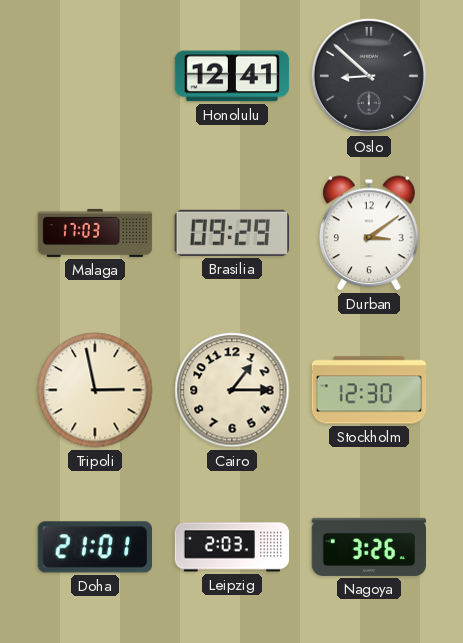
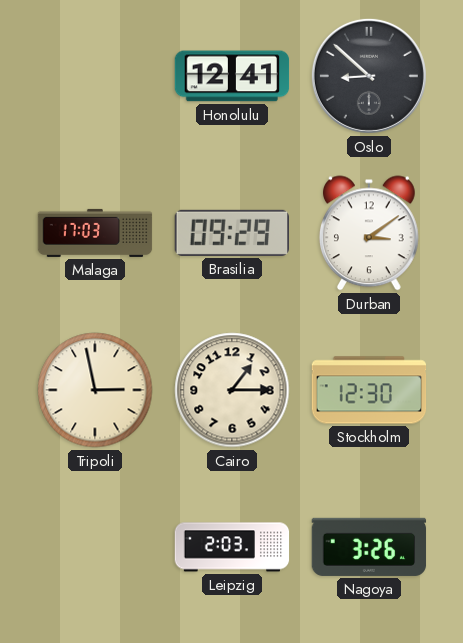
Doha: 21:01 -> none
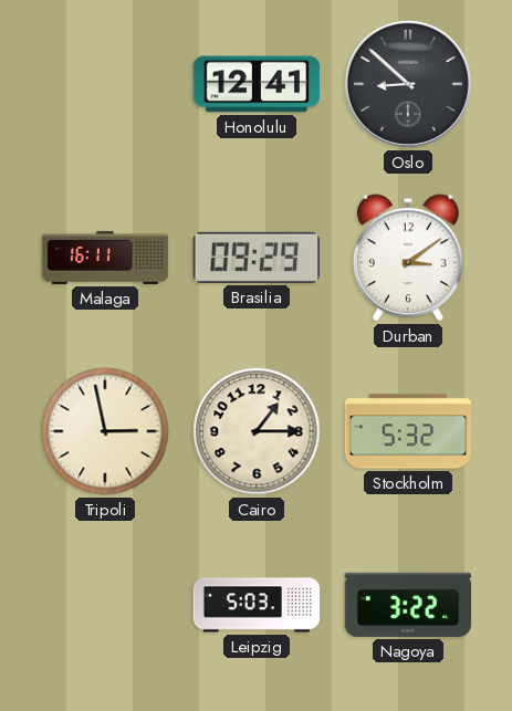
Malaga: 17:03 -> 16:11
Stockholm: 12:30 -> 5:32
Leipzig: 2:03 -> 5:03
Nagoya: 3:26 -> 3:22
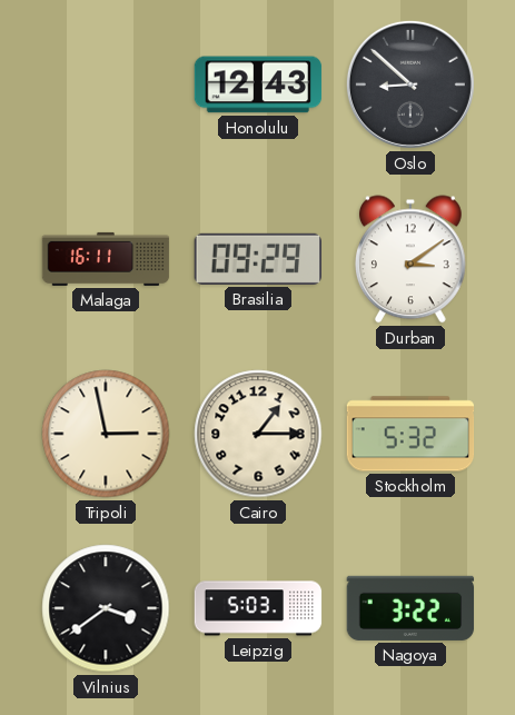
Honolulu: 12:41 -> 12:43
Vilnius: none -> 3:39
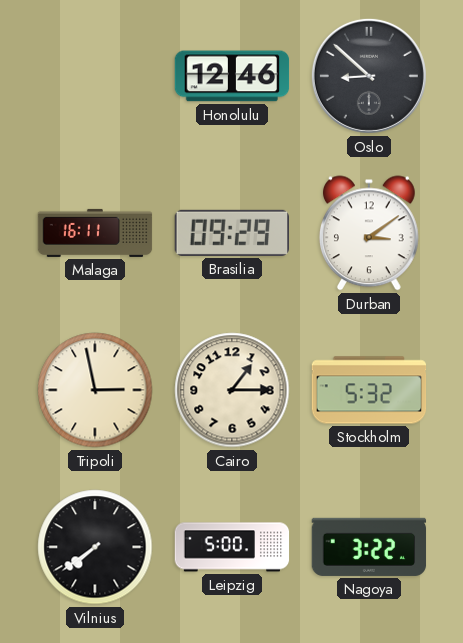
Honolulu: 12:43 -> 12:46
Vilnius: 3:39 -> 7:39
Leipzig: 5:03 -> 5:00
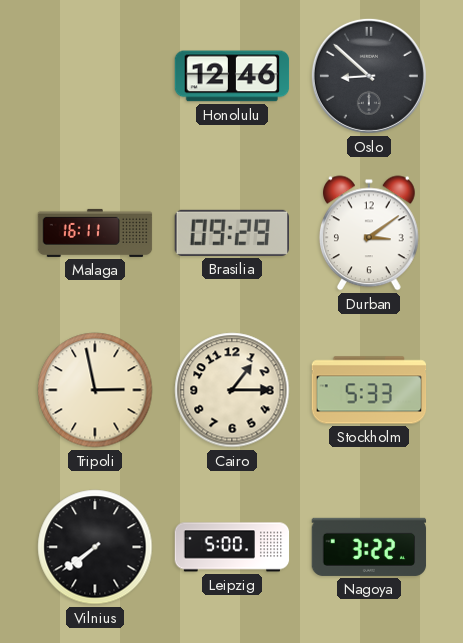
Stockholm: 5:32 -> 5:33
